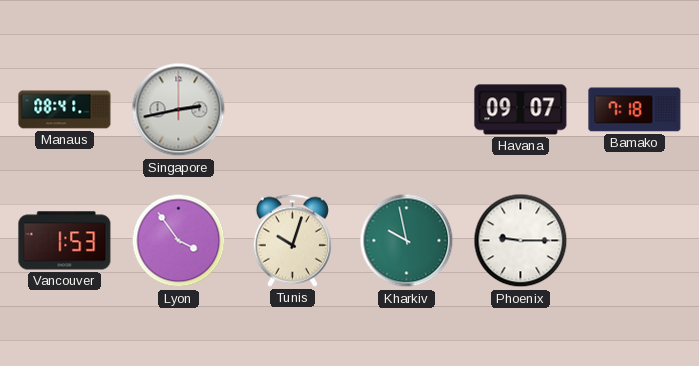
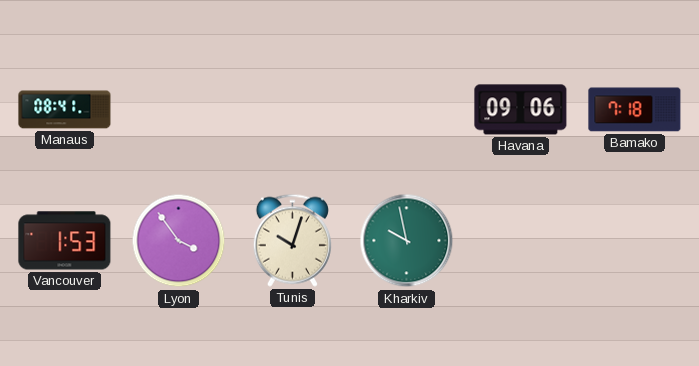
Singapore: 2:43 -> none
Havana: 09:07 -> 09:06
Phoenix: 9:15 -> none
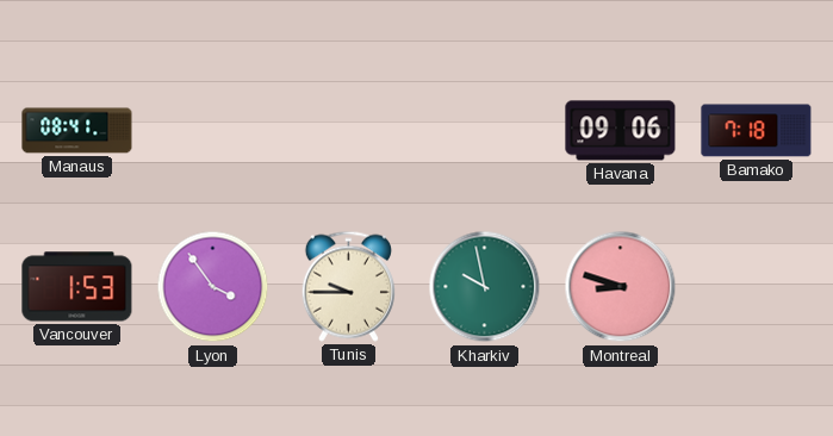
Tunis: 10:03 -> 9:45
Montreal: none -> 8:48
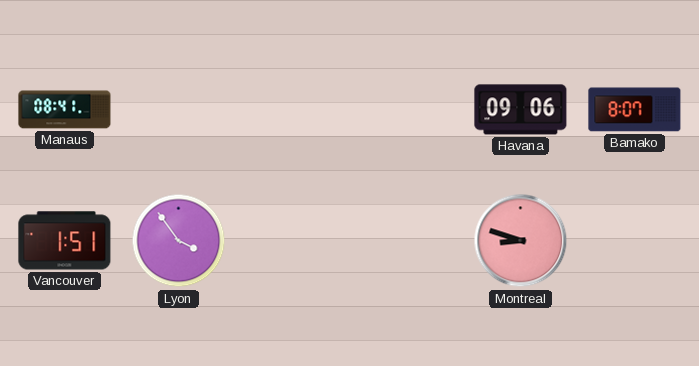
Bamako: 7:18 -> 8:07
Vancouver: 1:53 -> 1:51
Tunis: 9:45 -> none
Kharkiv: 9:58 -> none
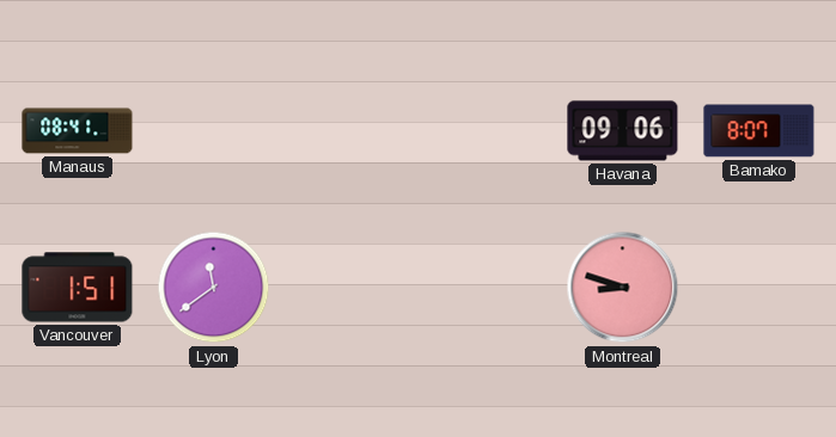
Lyon: 3:54 -> 11:39
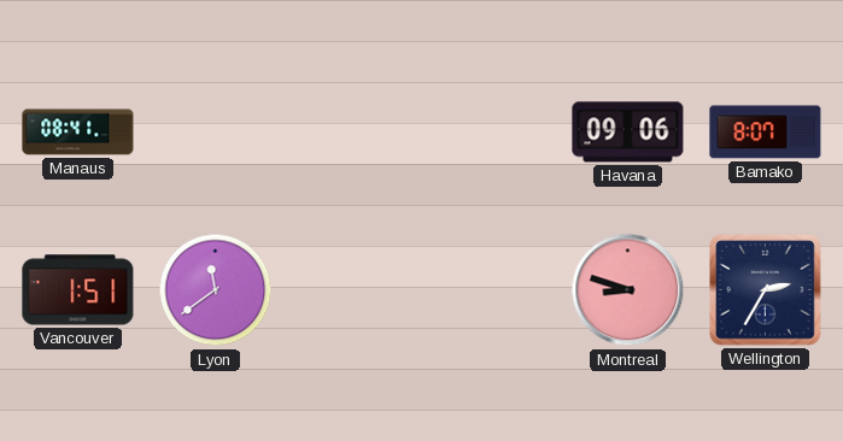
Wellington: none -> 2:35
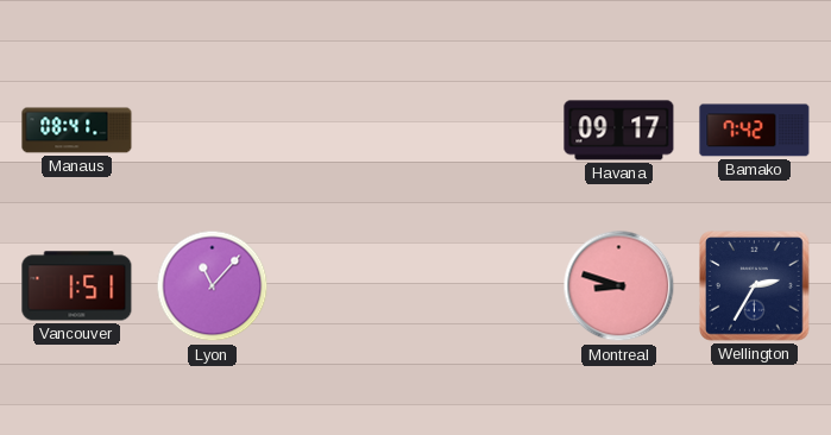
Havana: 09:06 -> 09:17
Bamako: 8:07 -> 7:42
Lyon: 11:39 -> 11:07
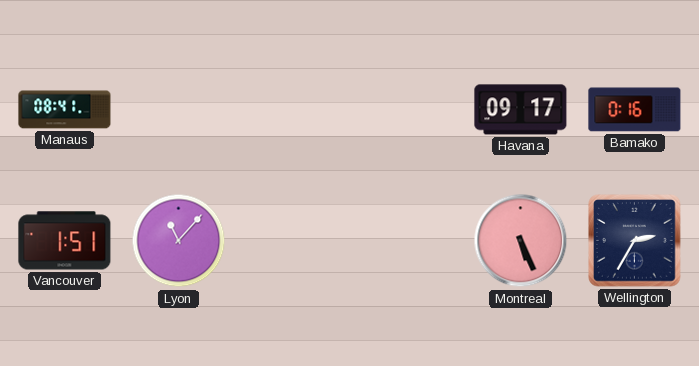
Bamako: 7:42 -> 0:16
Montreal: 8:48 -> 5:26
